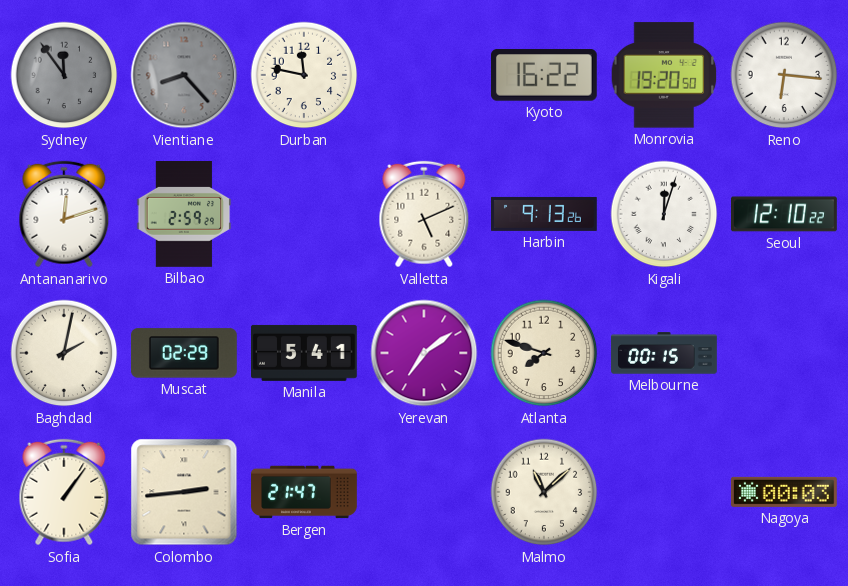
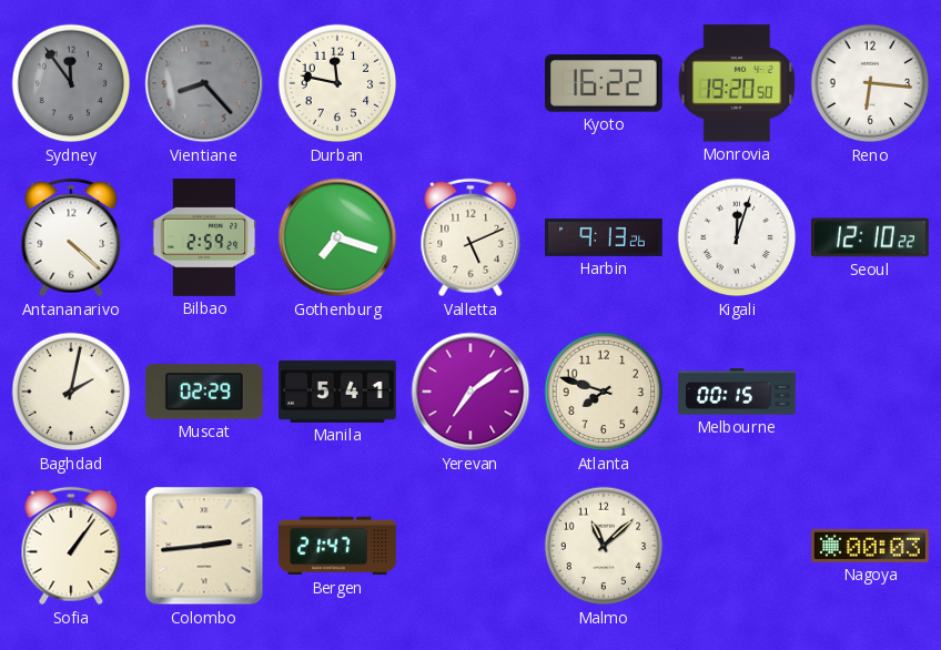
Antananarivo: 12:12 -> 4:22
Gothenburg: none -> 7:18
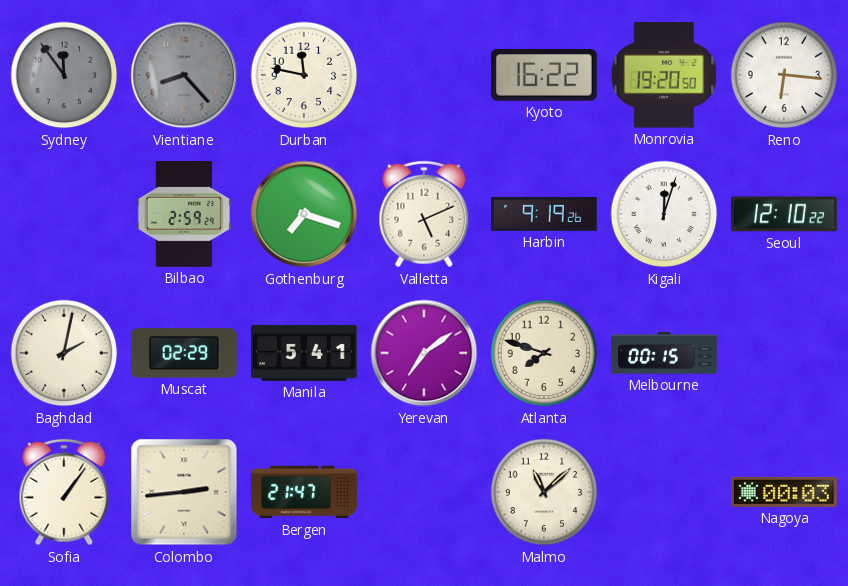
Antananarivo: 4:22 -> none
Harbin: 9:13 -> 9:19
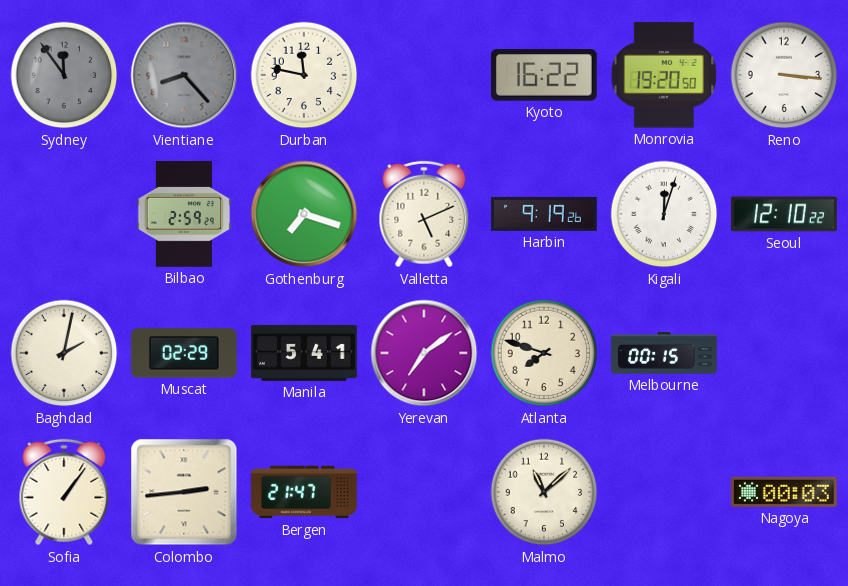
Reno: 6:16 -> 3:16
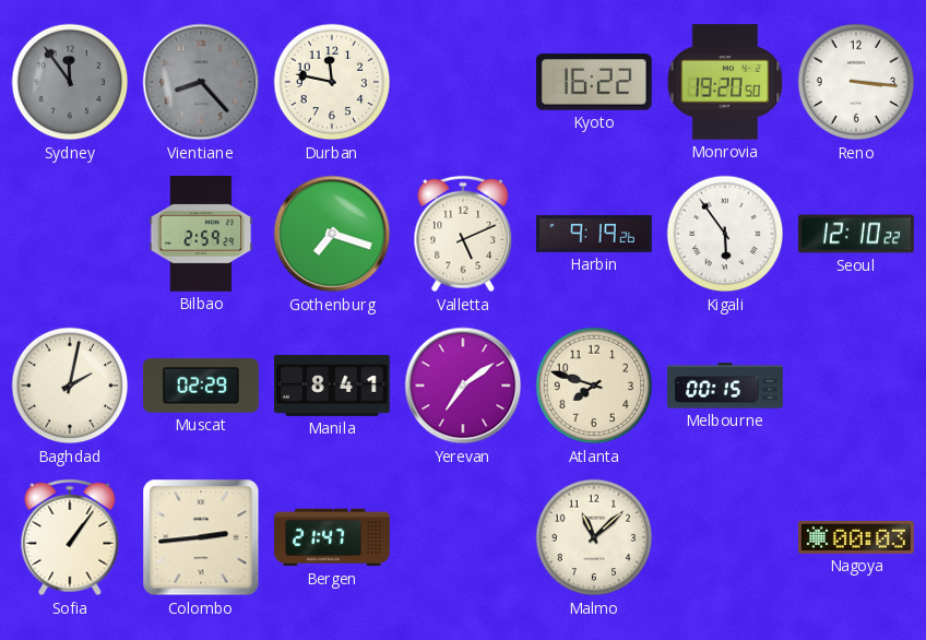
Kigali: 12:03 -> 5:54
Manila: 5:41 -> 8:41
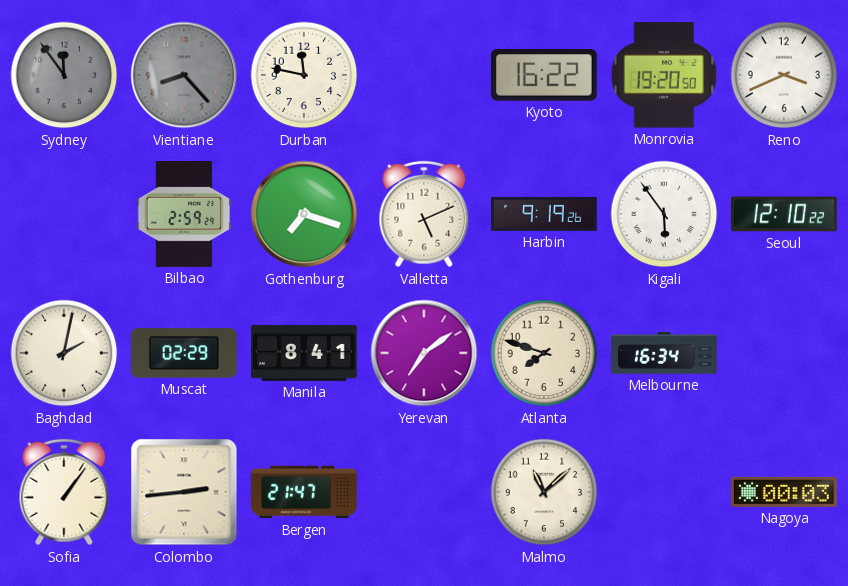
Reno: 3:16 -> 3:41
Melbourne: 00:15 -> 16:34
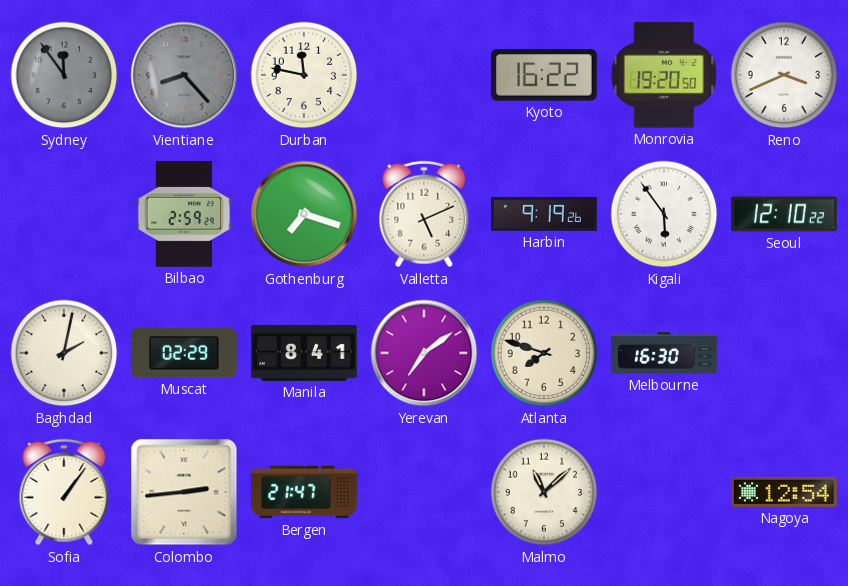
Melbourne: 16:34 -> 16:30
Nagoya: 00:03 -> 12:54
